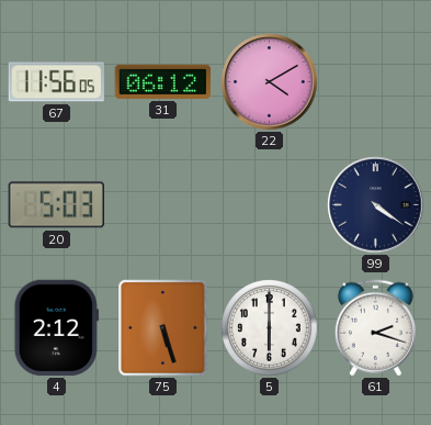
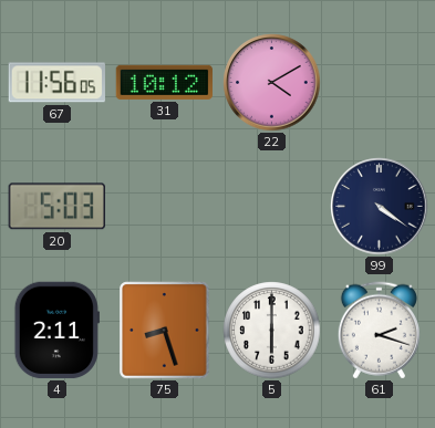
31: 06:12 -> 10:12
4: 2:12 -> 2:11
75: 5:27 -> 8:27
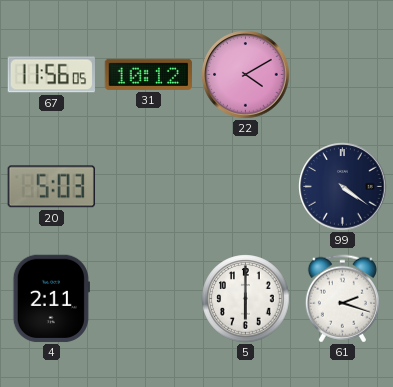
75: 8:27 -> none
